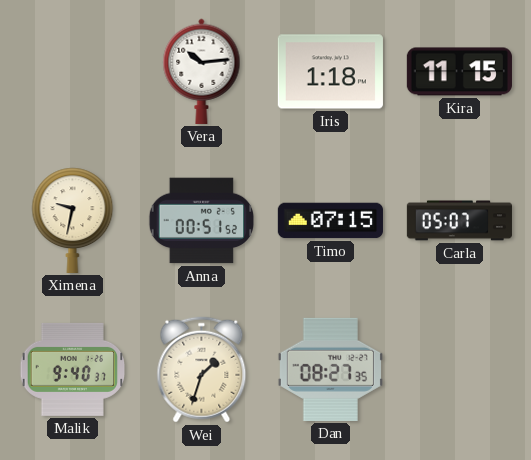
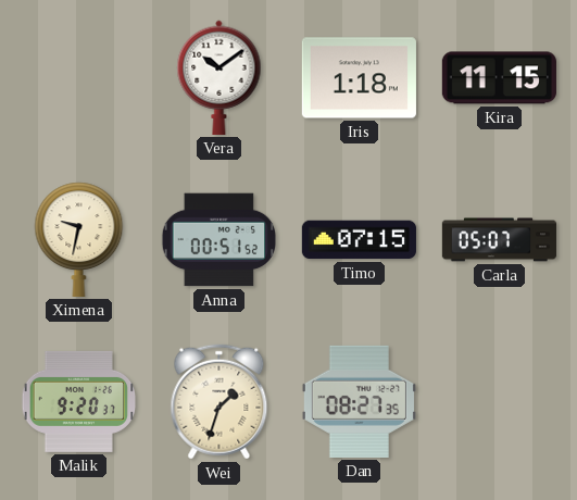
Vera: 10:14 -> 10:09
Malik: 9:40 -> 9:20
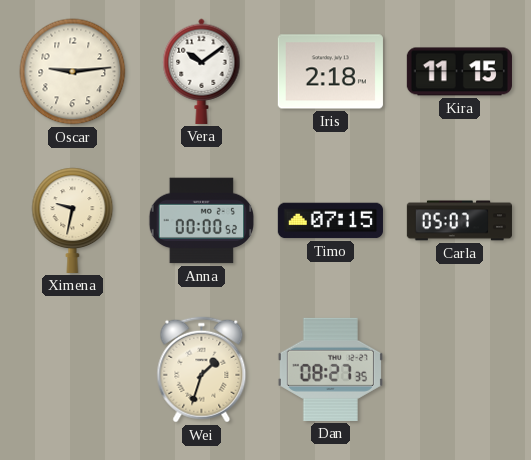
Oscar: none -> 9:14
Iris: 1:18 -> 2:18
Anna: 00:51 -> 00:00
Malik: 9:20 -> none
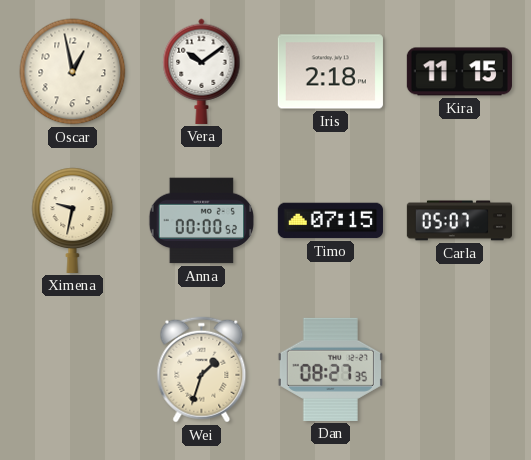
Oscar: 9:14 -> 12:58
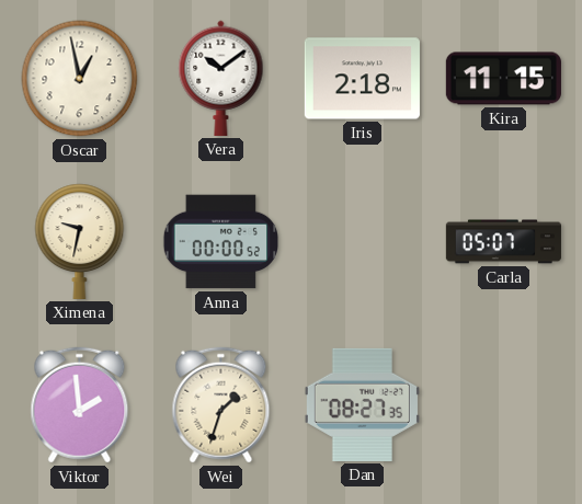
Timo: 07:15 -> none
Viktor: none -> 1:59
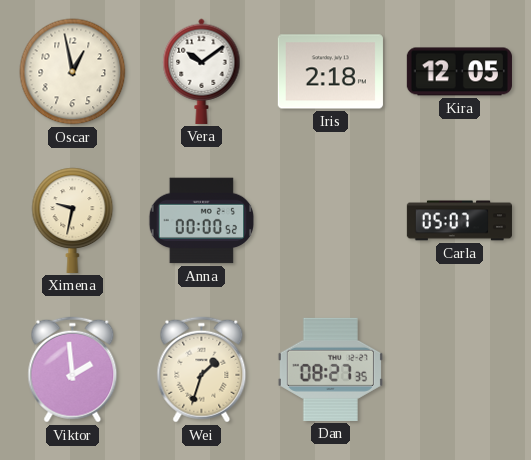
Kira: 11:15 -> 12:05
